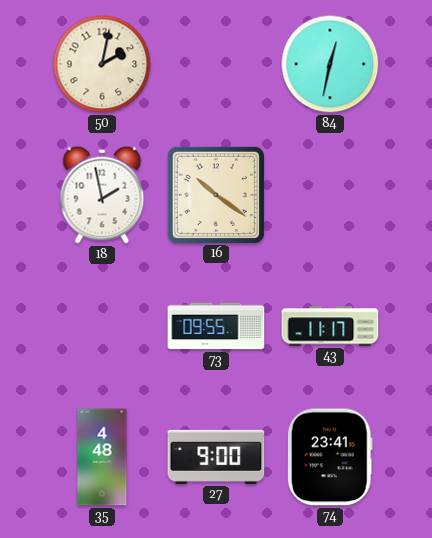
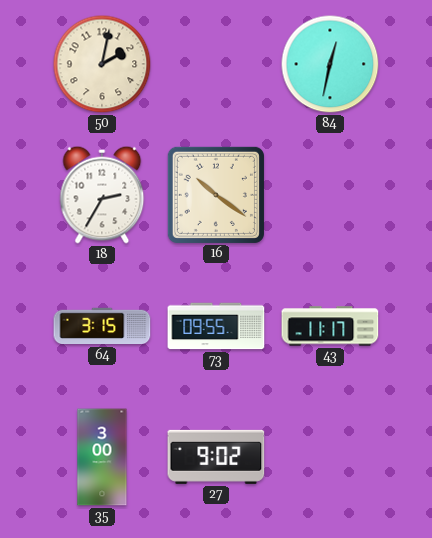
18: 1:58 -> 2:35
64: none -> 3:15
35: 4:48 -> 3:00
27: 9:00 -> 9:02
74: 23:41 -> none
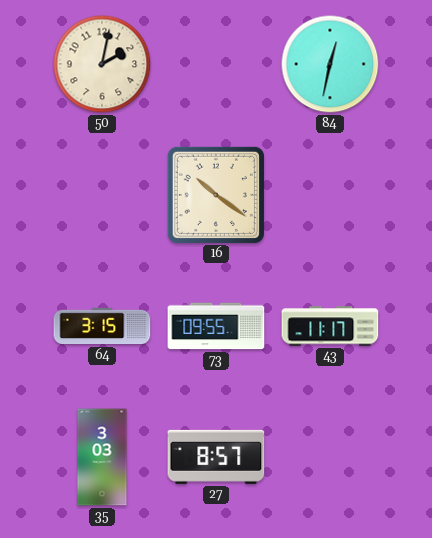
18: 2:35 -> none
35: 3:00 -> 3:03
27: 9:02 -> 8:57
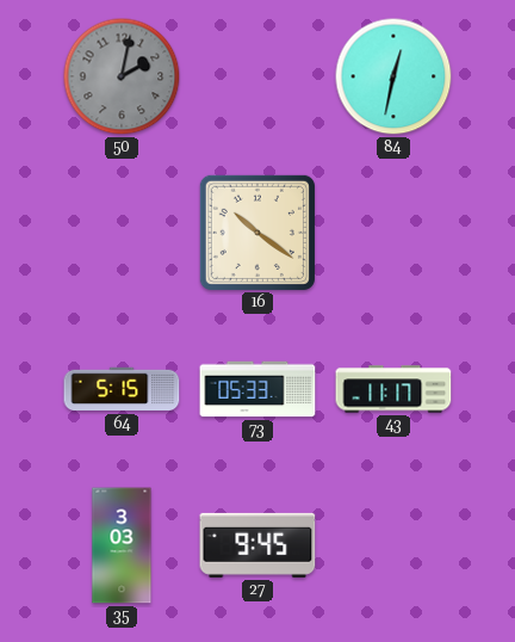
50 dial: cream -> grey
64: 3:15 -> 5:15
73: 09:55 -> 05:33
27: 8:57 -> 9:45
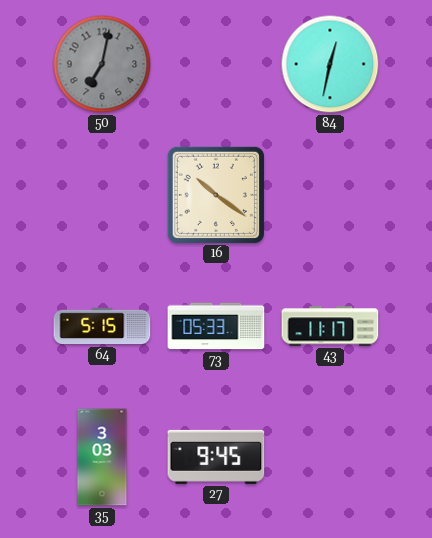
50: 2:02 -> 7:02
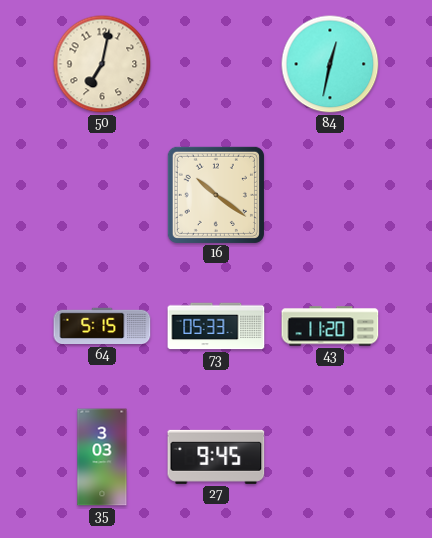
50 dial: grey -> cream
43: 11:17 -> 11:20
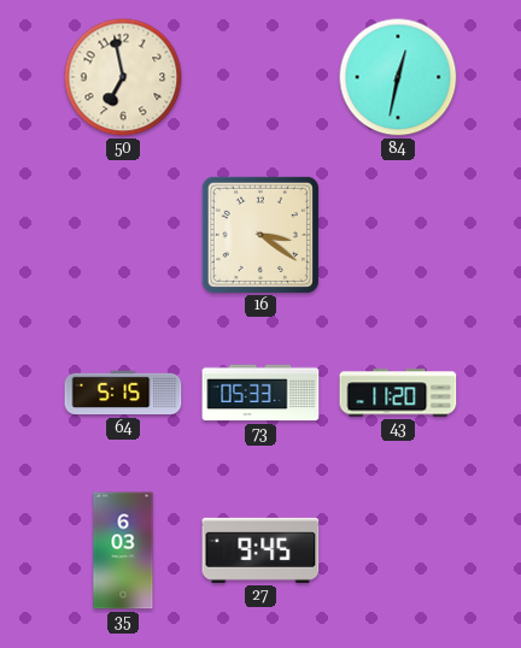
50: 7:02 -> 6:58
16: 10:21 -> 3:21
35: 3:03 -> 6:03
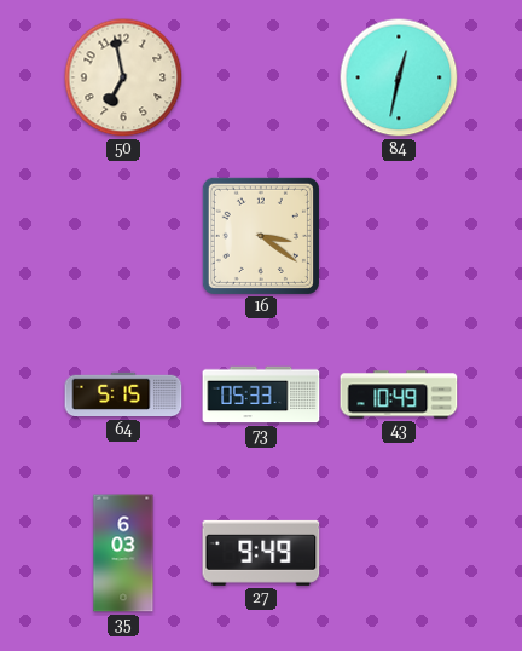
43: 11:20 -> 10:49
27: 9:45 -> 9:49
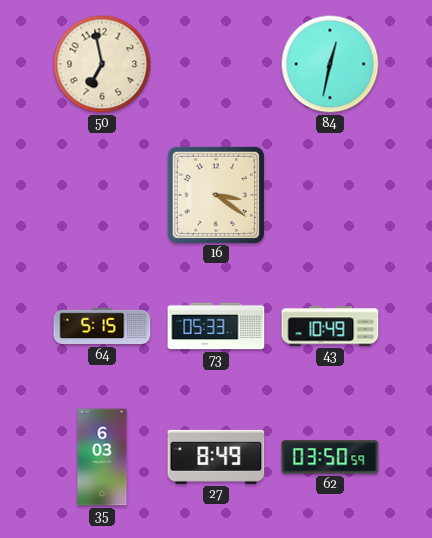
27: 9:49 -> 8:49
62: none -> 03:50
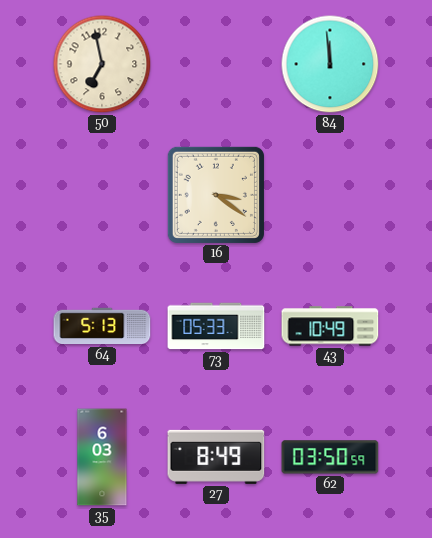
84: 12:32 -> 11:59
64: 5:15 -> 5:13
